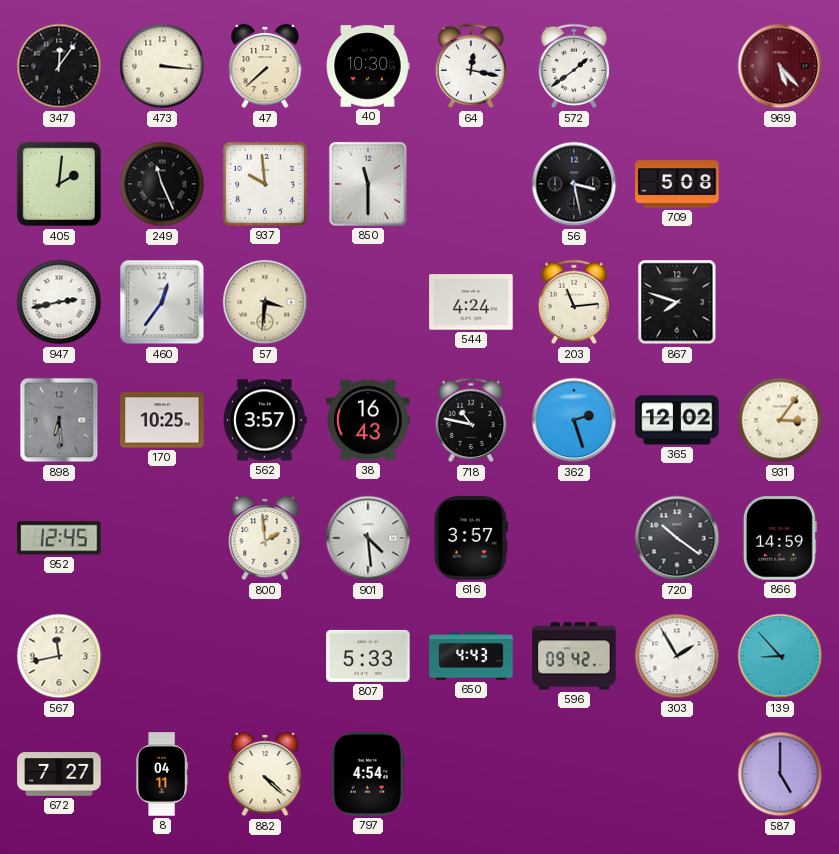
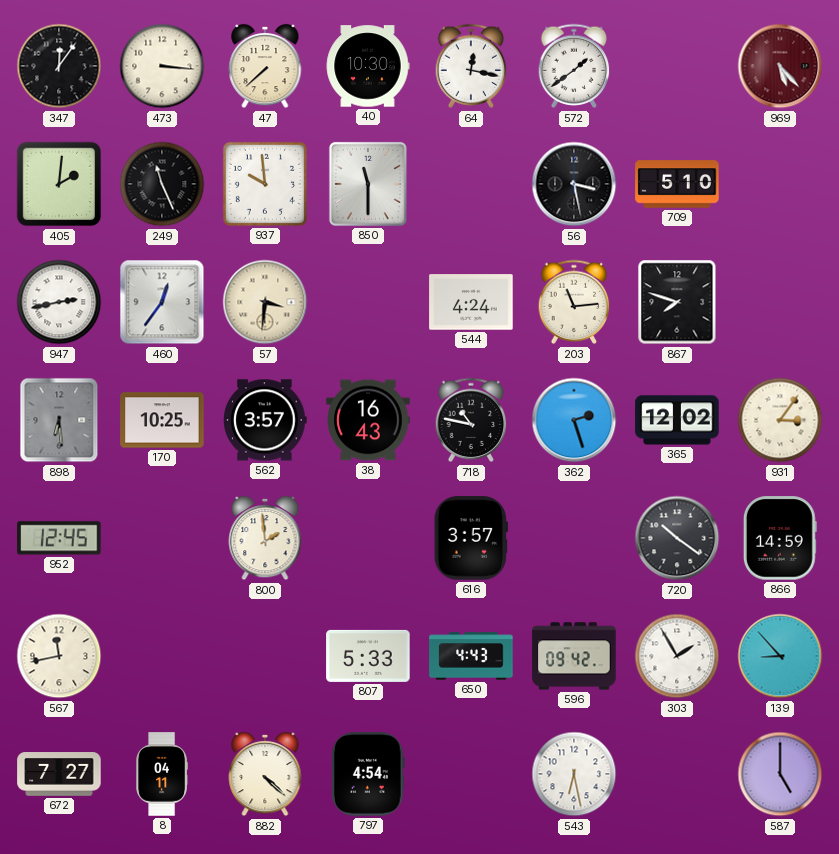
709: 5:08 -> 5:10
901: 4:29 -> none
543: none -> 6:28
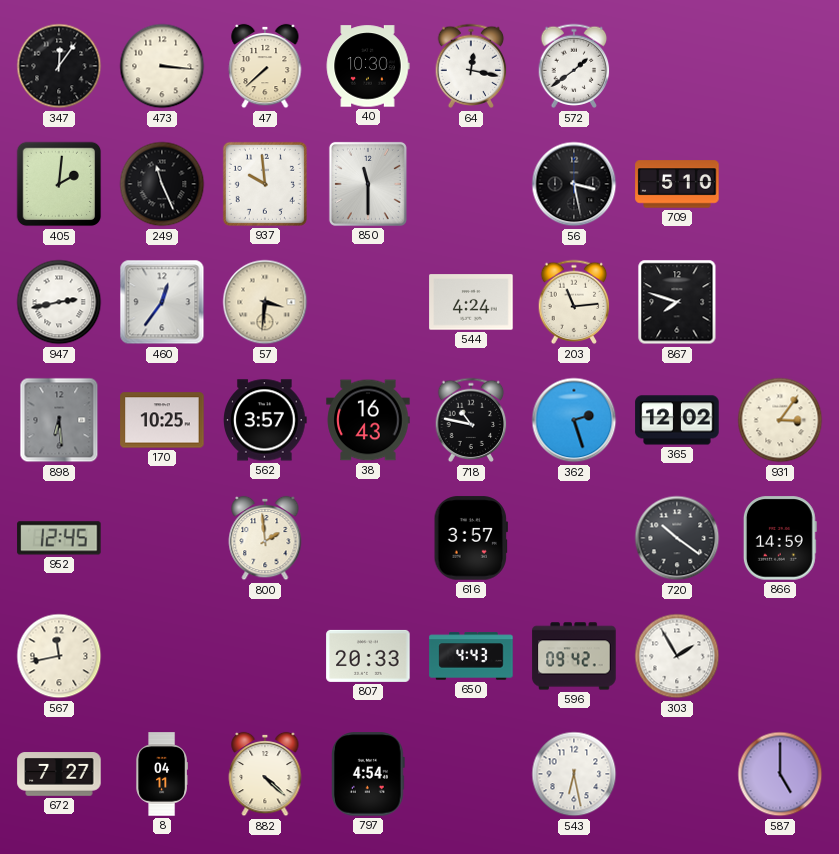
969: 5:23 -> none
807: 5:33 -> 20:33
139: 8:53 -> none
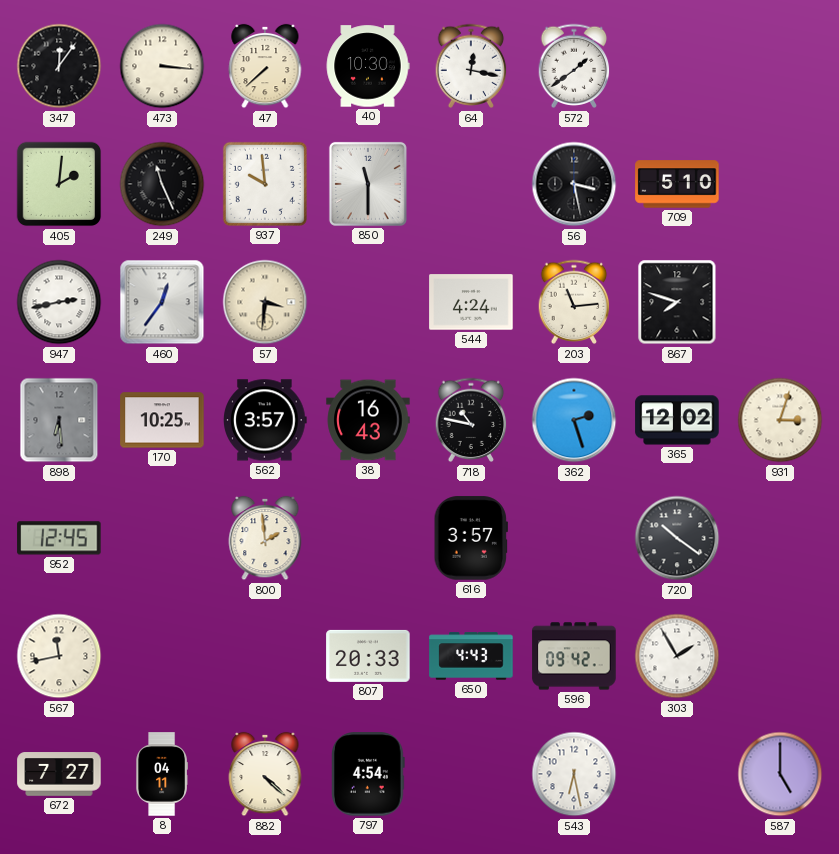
931: 3:06 -> 3:03
866: 14:59 -> none
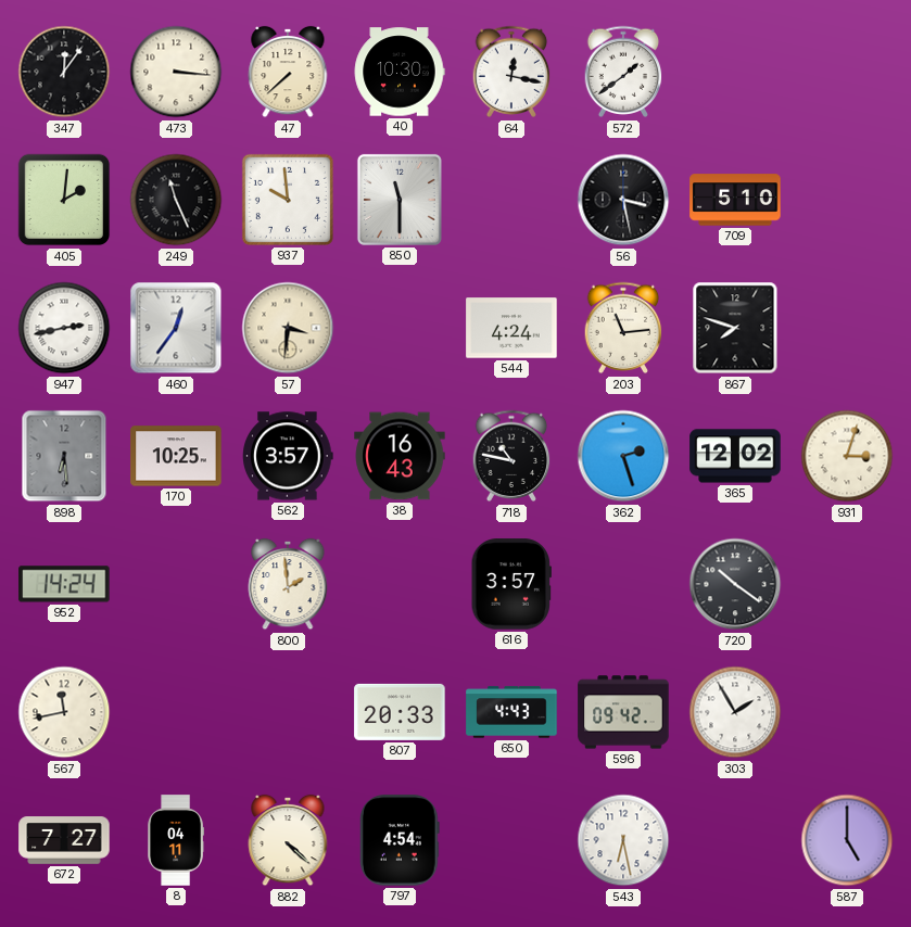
952: 12:45 -> 14:24
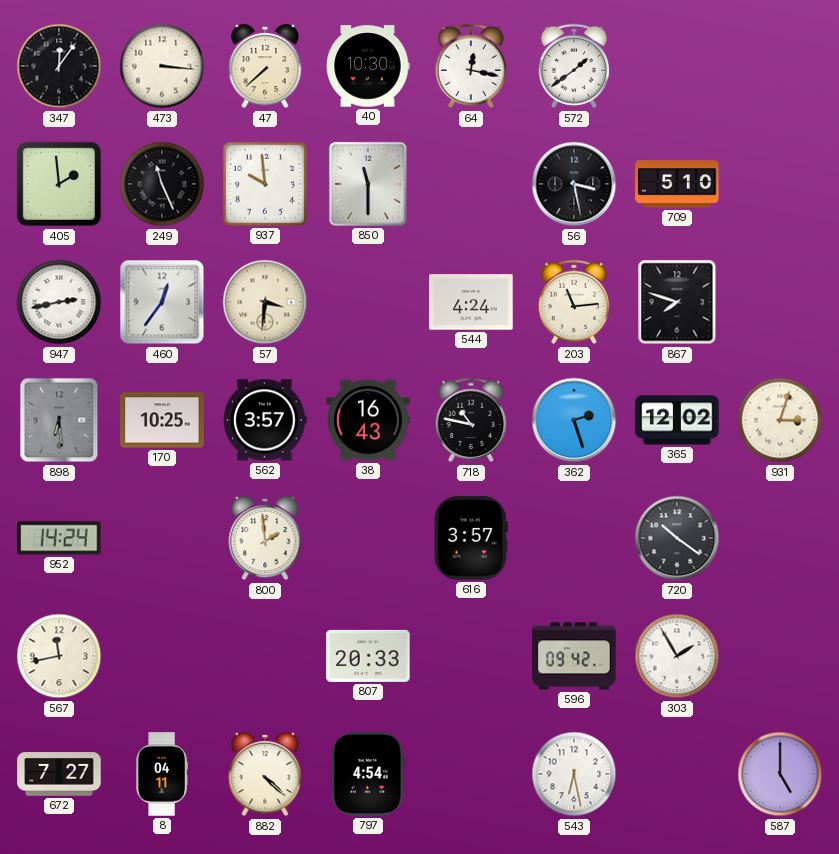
405: 2:01 -> 1:59
650: 4:43 -> none
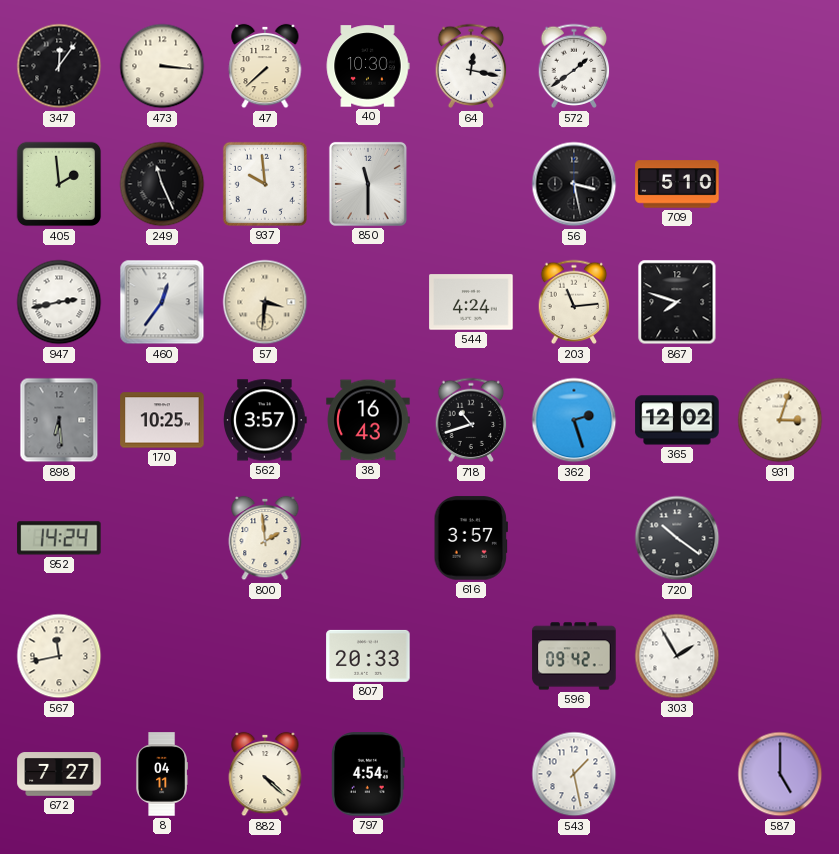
718: 10:47 -> 10:42
543: 6:28 -> 1:28
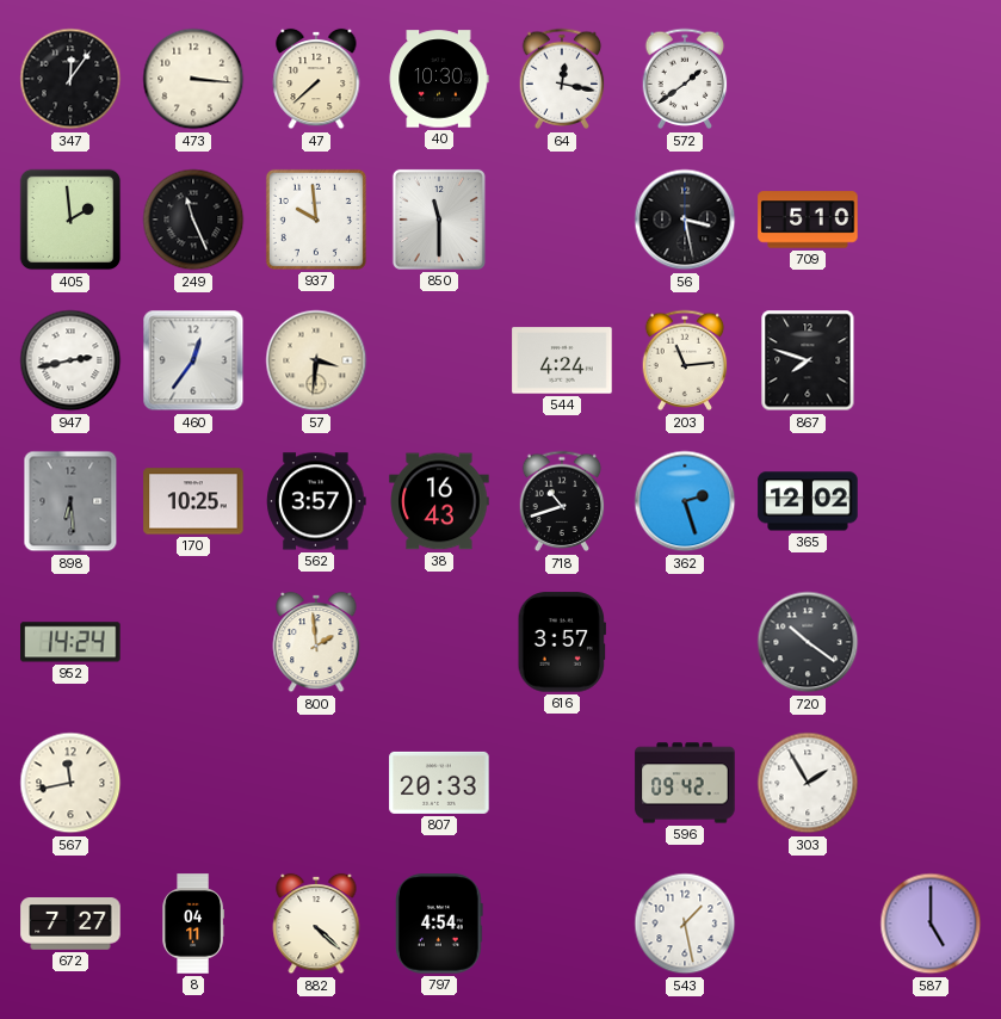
931: 3:03 -> none
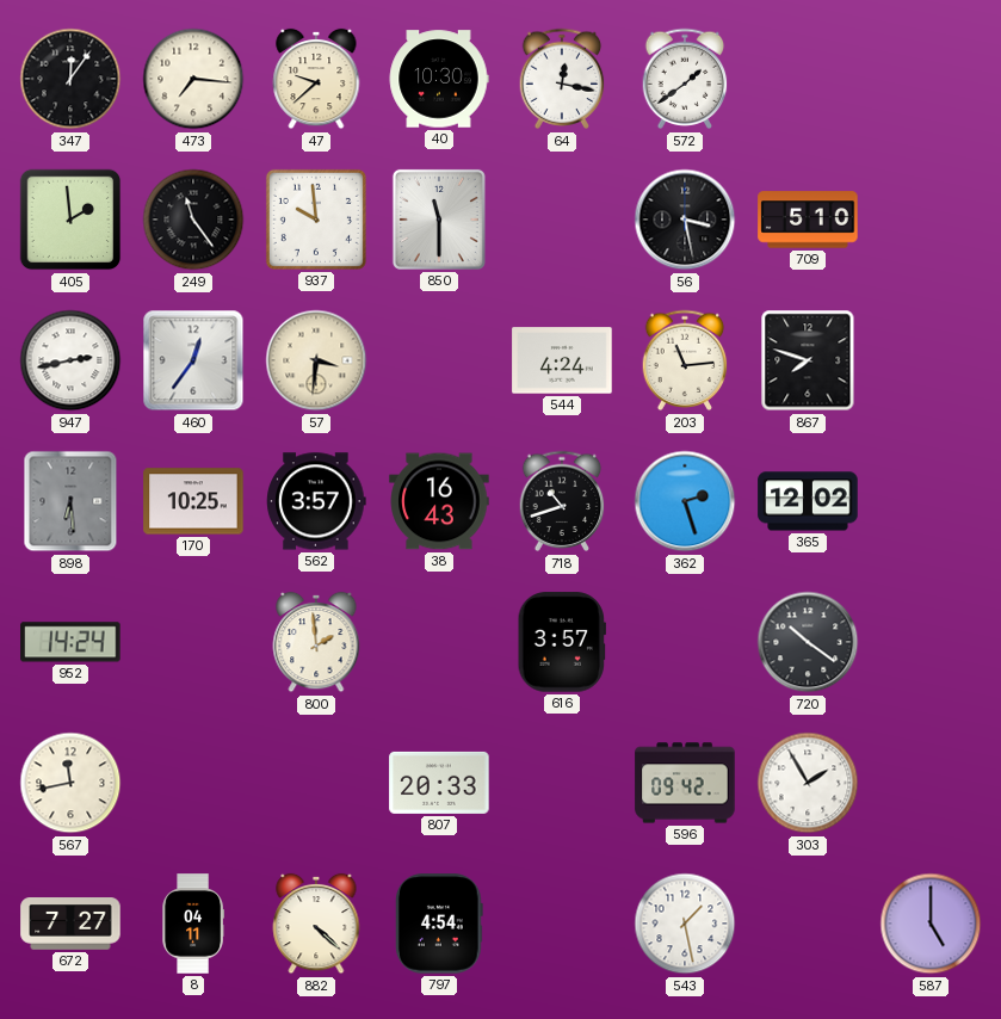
473: 3:16 -> 7:16
47: 7:38 -> 9:38
249: 11:26 -> 11:24
